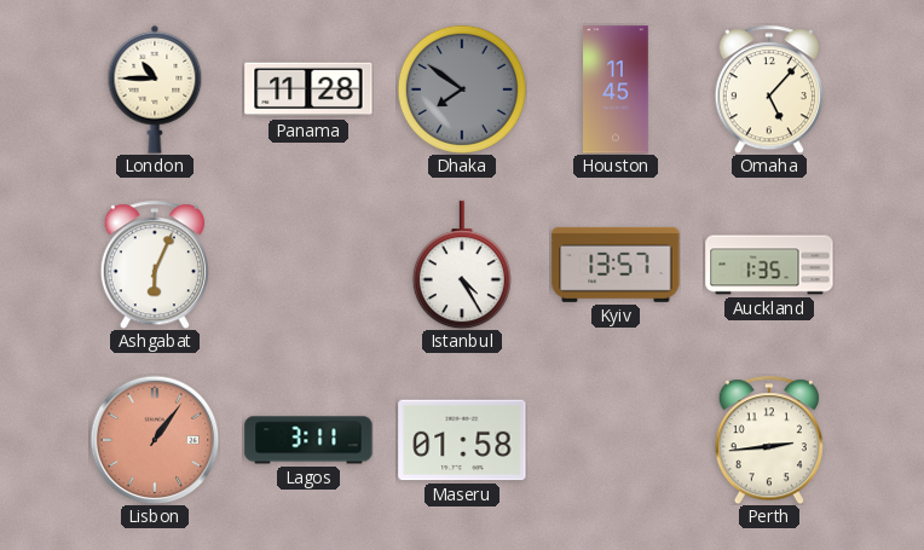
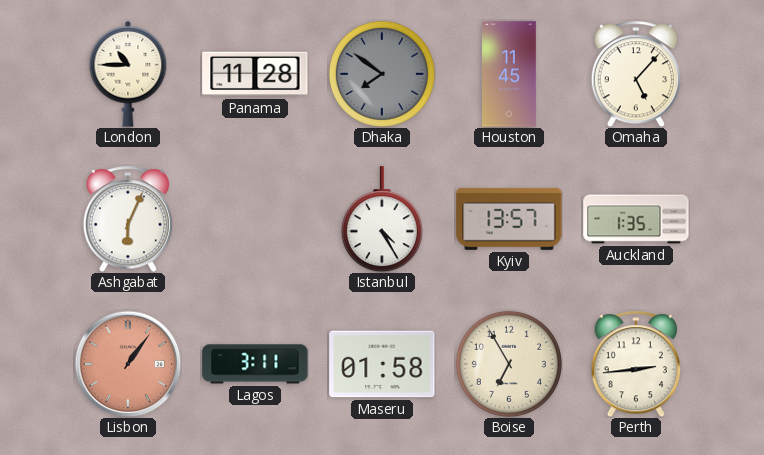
Boise: none -> 6:55
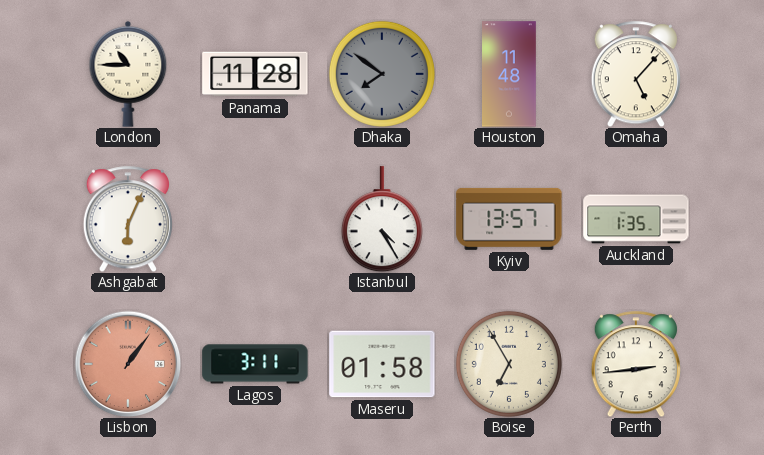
Houston: 11:45 -> 11:48
